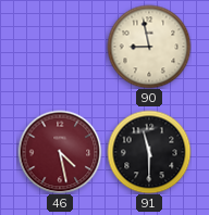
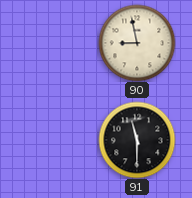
46: 4:28 -> none
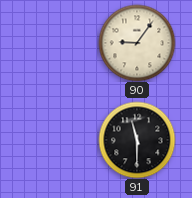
90: 8:58 -> 9:06
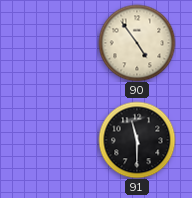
90: 9:06 -> 4:54
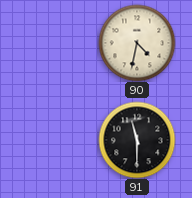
90: 4:54 -> 4:32
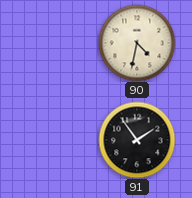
91: 11:30 -> 1:54
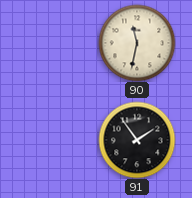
90: 4:32 -> 11:32
